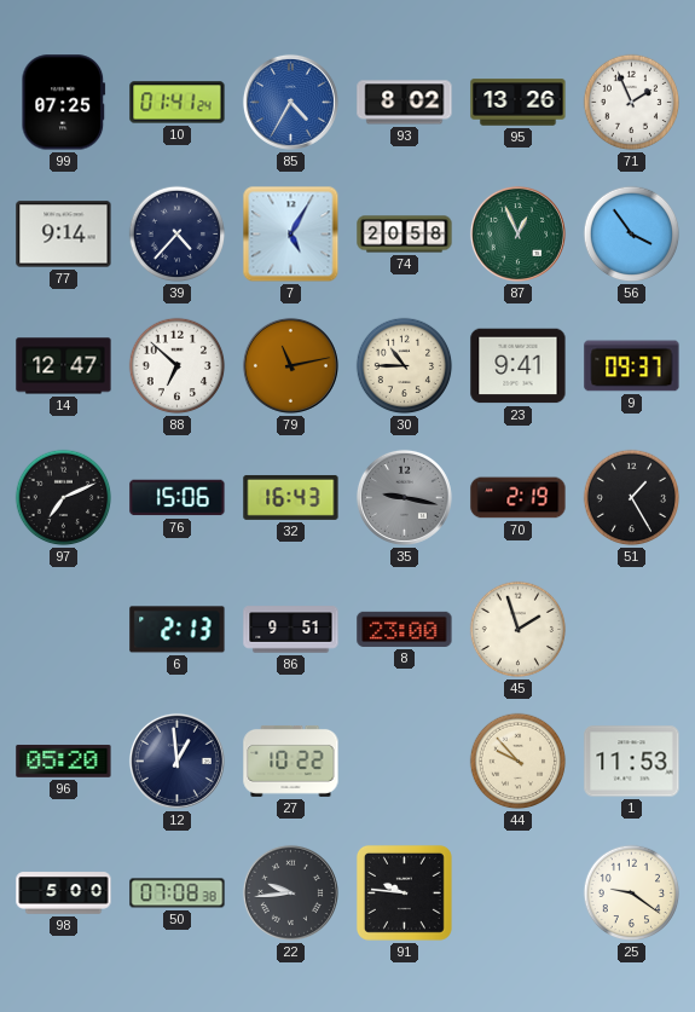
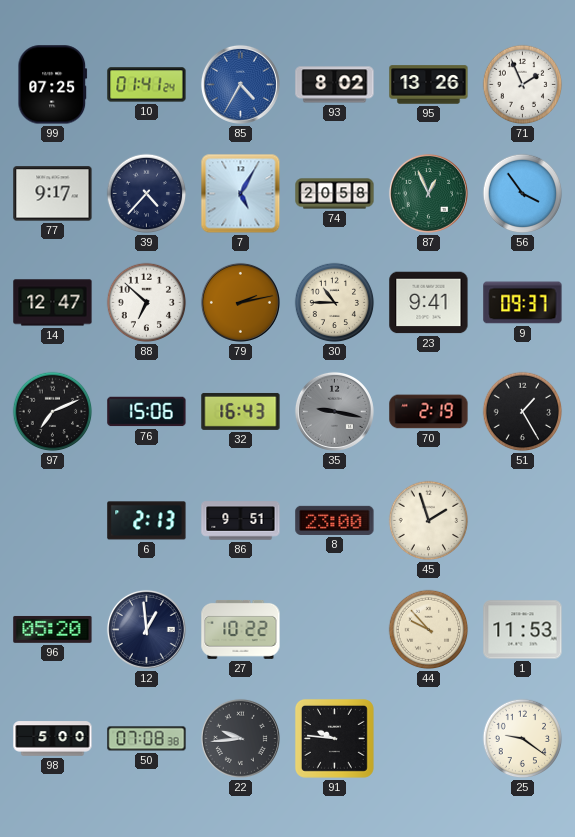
77: 9:14 -> 9:17
79: 11:13 -> 2:13
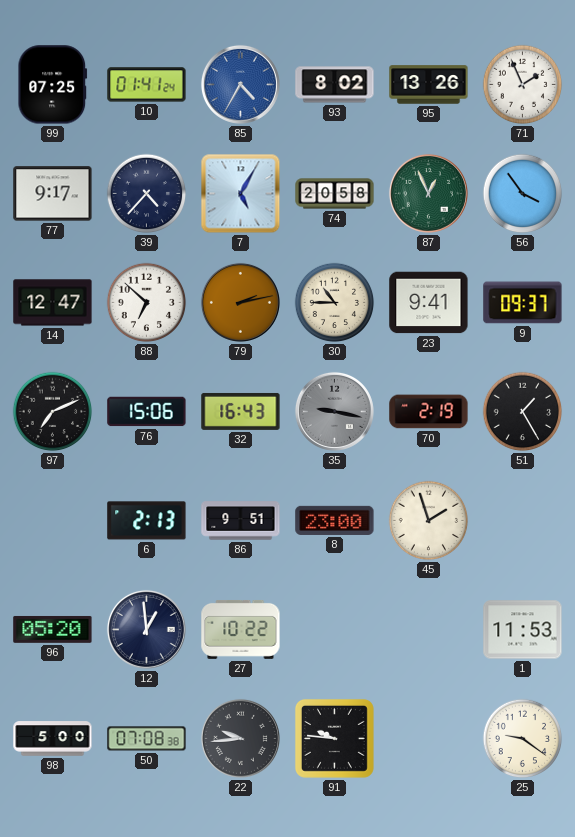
44: 9:53 -> none
